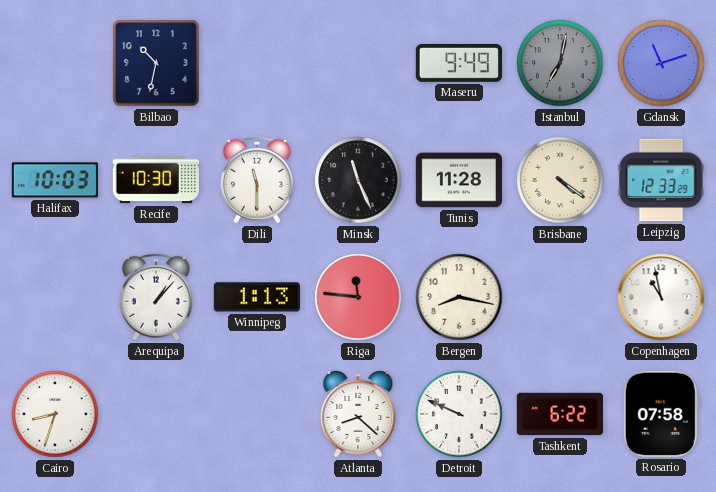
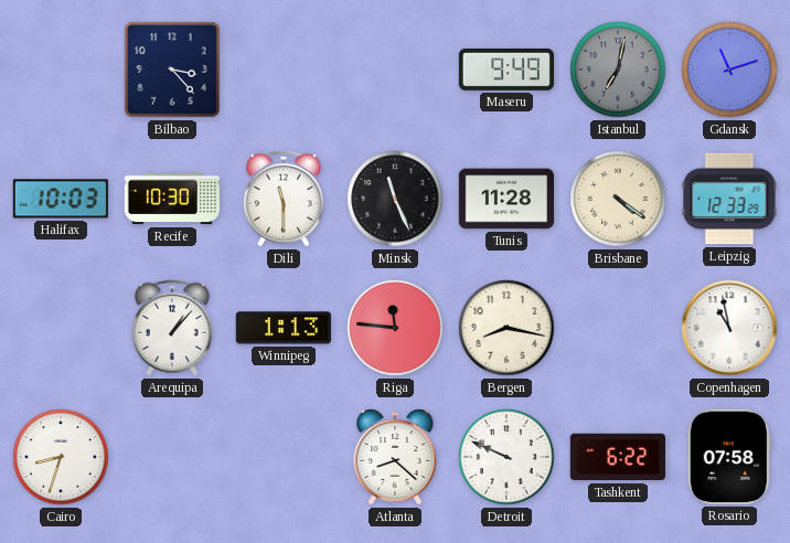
Bilbao: 10:32 -> 3:23
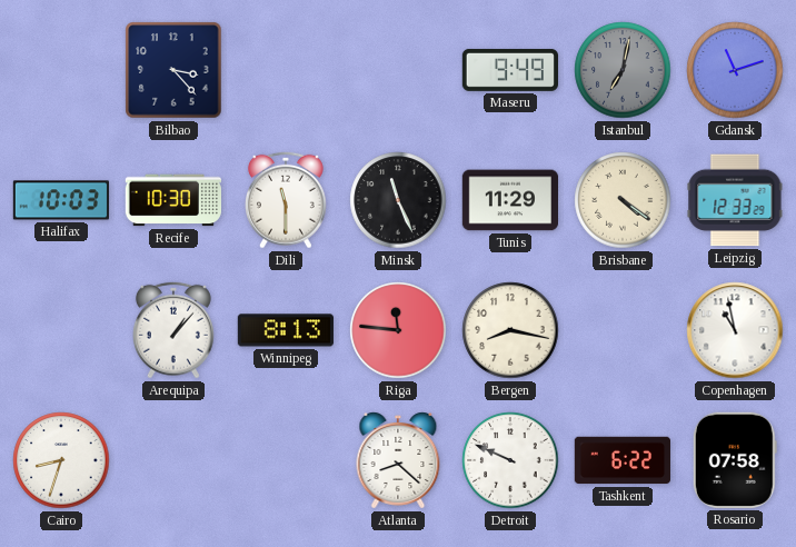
Tunis: 11:28 -> 11:29
Winnipeg: 1:13 -> 8:13
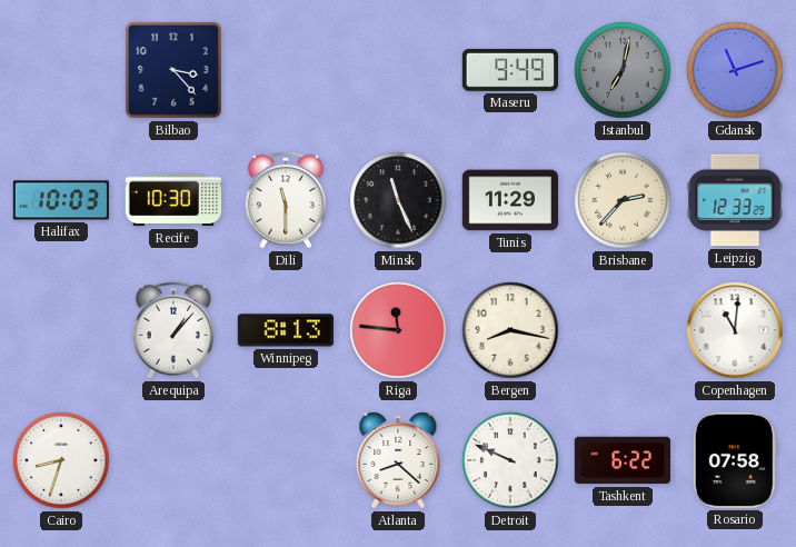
Brisbane: 4:21 -> 2:37
Copenhagen: 10:58 -> 11:01
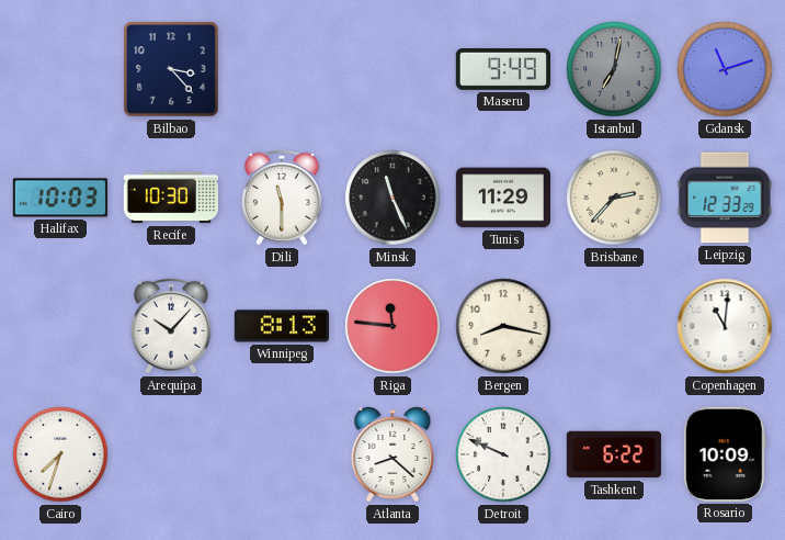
Arequipa: 1:07 -> 10:07
Cairo: 8:33 -> 7:33
Rosario: 07:58 -> 10:09
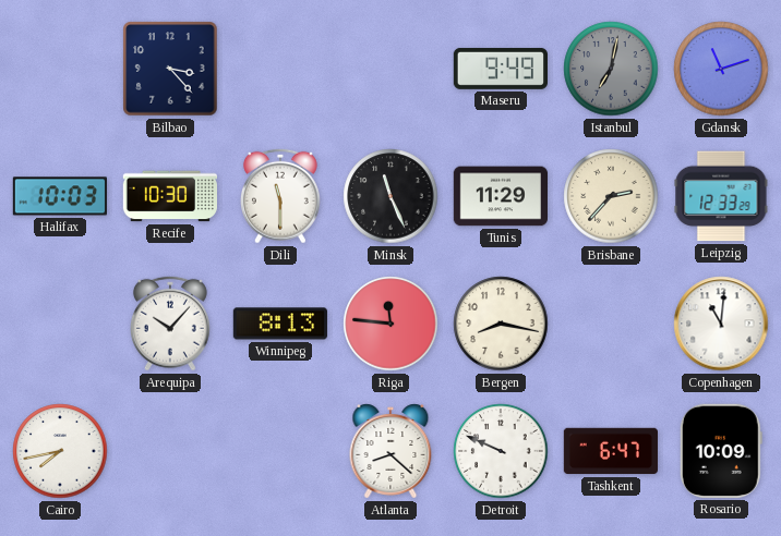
Cairo: 7:33 -> 7:43
Tashkent: 6:22 -> 6:47
